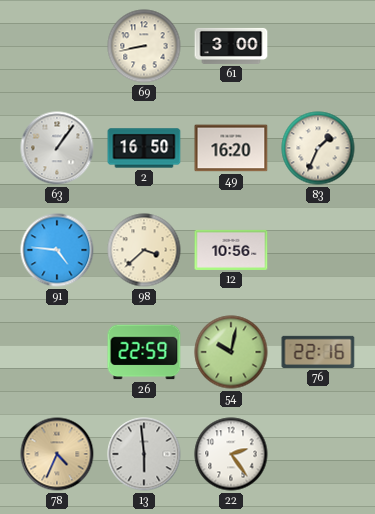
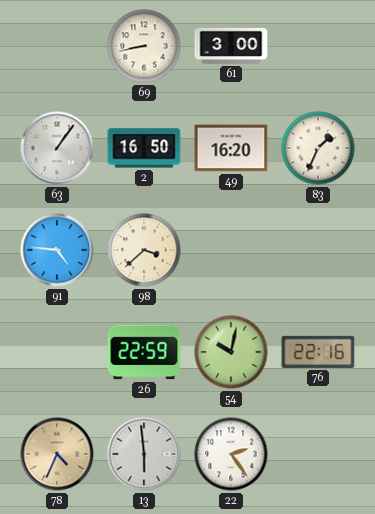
12: 10:56 -> none
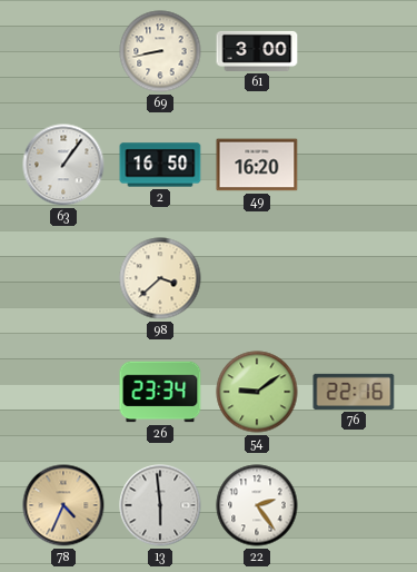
83: 1:34 -> none
91: 4:46 -> none
26: 22:59 -> 23:34
54: 10:02 -> 9:09
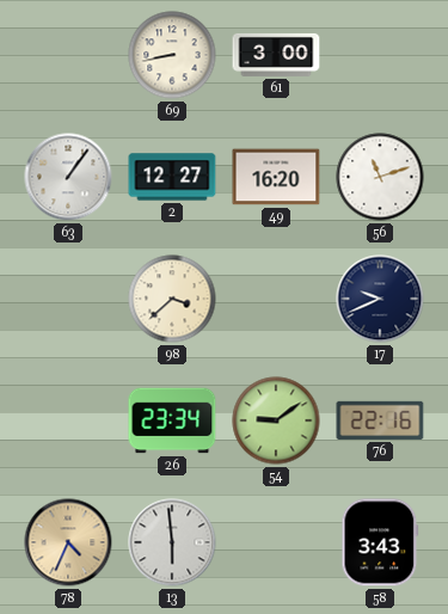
2: 16:50 -> 12:27
56: none -> 11:12
17: none -> 9:41
22: 2:24 -> none
58: none -> 3:43
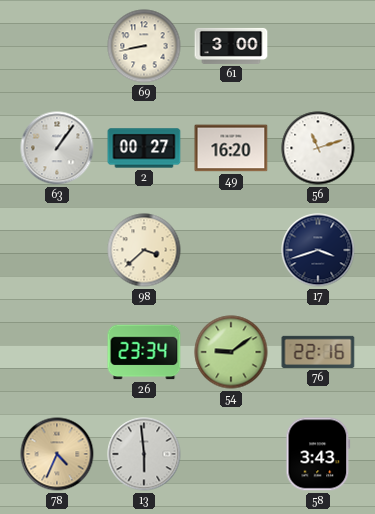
2: 12:27 -> 00:27
17: 9:41 -> 3:42
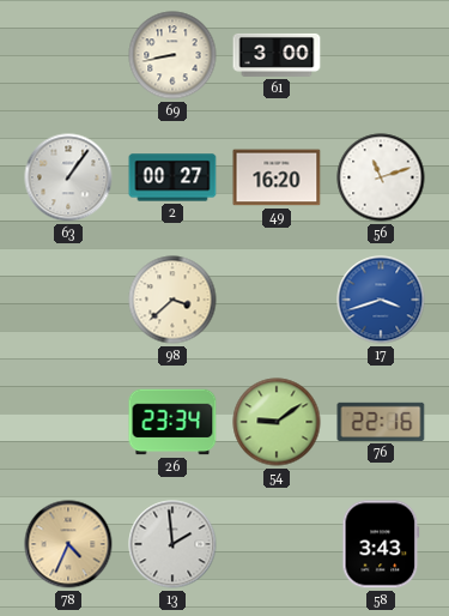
17 dial: navy -> blue
13: 5:59 -> 1:59
